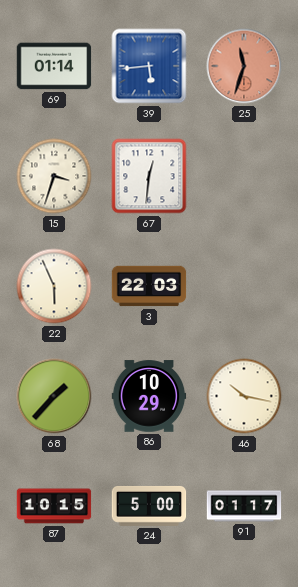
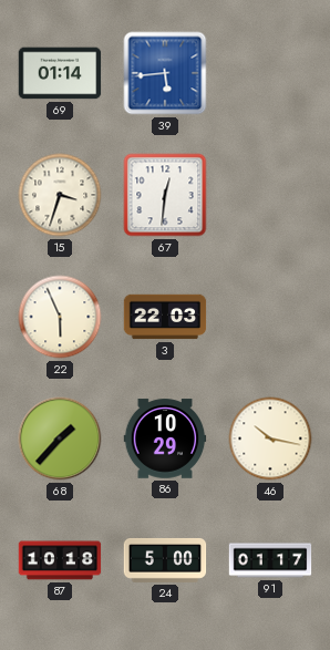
25: 11:33 -> none
87: 10:15 -> 10:18
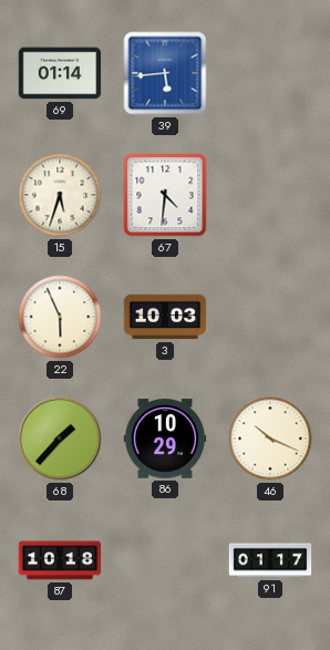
15: 3:33 -> 5:33
67: 12:31 -> 4:31
3: 22:03 -> 10:03
46: 10:17 -> 10:19
24: 5:00 -> none
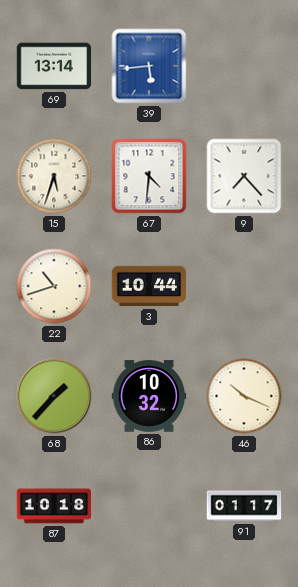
69: 01:14 -> 13:14
9: none -> 7:23
22: 5:56 -> 10:42
3: 10:03 -> 10:44
86: 10:29 -> 10:32
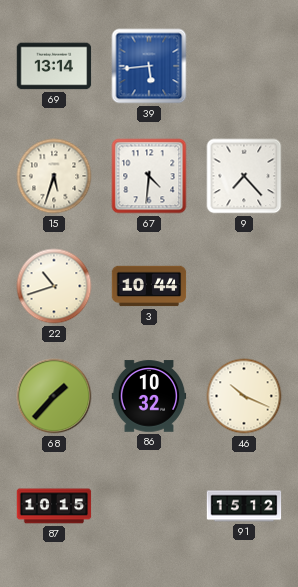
87: 10:18 -> 10:15
91: 01:17 -> 15:12
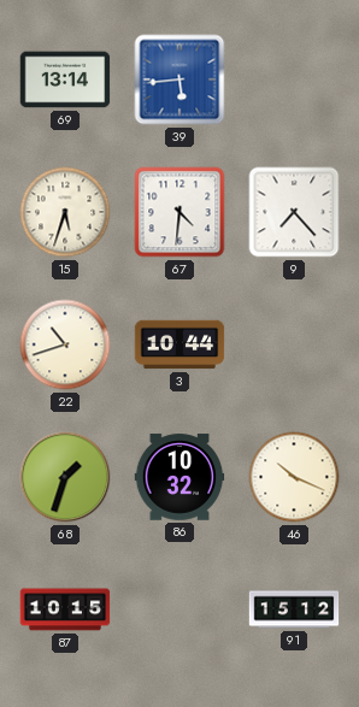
68: 1:37 -> 1:33
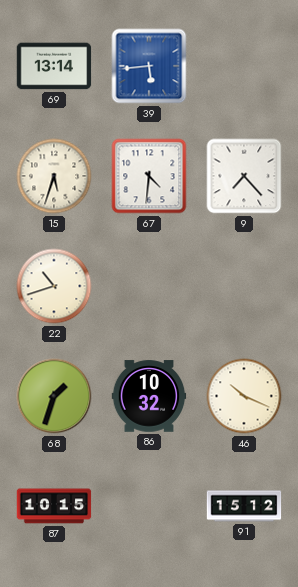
3: 10:44 -> none
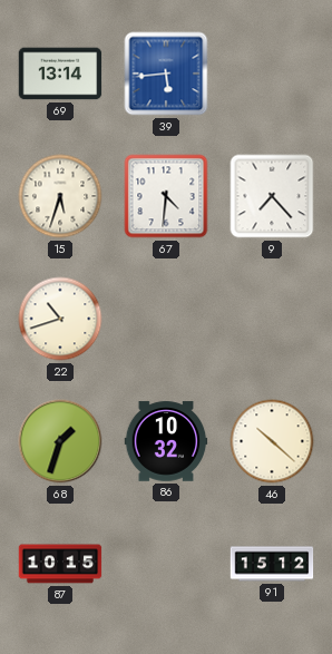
46: 10:19 -> 10:22
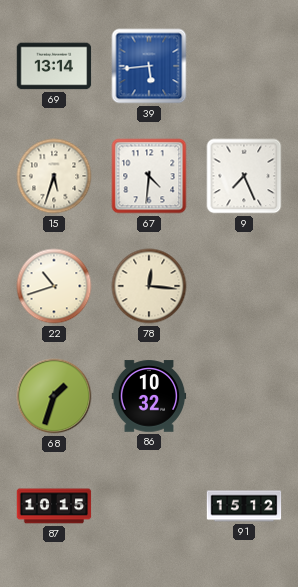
9: 7:23 -> 7:26
78: none -> 12:16
46: 10:22 -> none
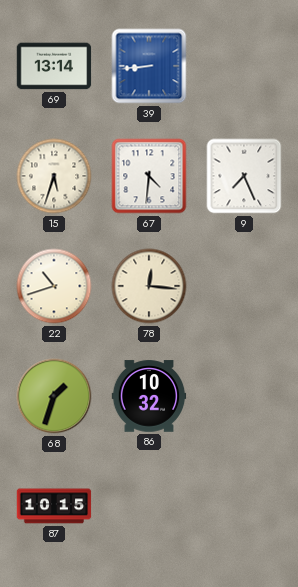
39: 5:44 -> 8:44
91: 15:12 -> none
